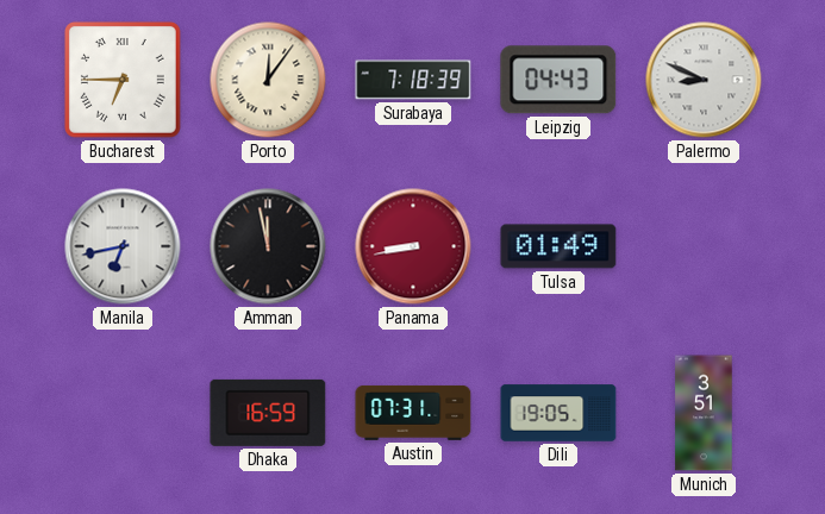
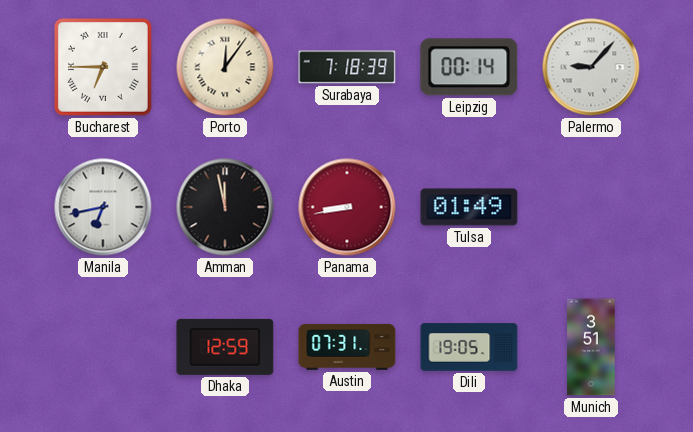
Leipzig: 04:43 -> 00:14
Palermo: 8:49 -> 9:07
Dhaka: 16:59 -> 12:59
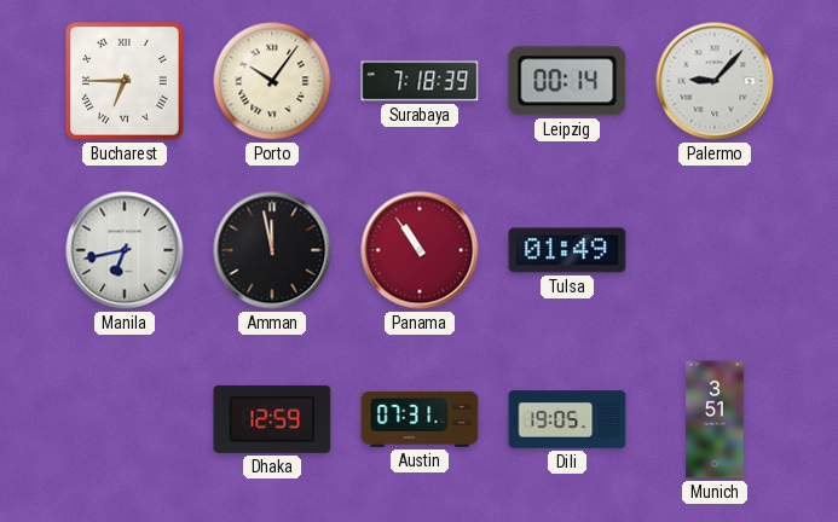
Porto: 12:06 -> 10:06
Panama: 8:43 -> 10:54
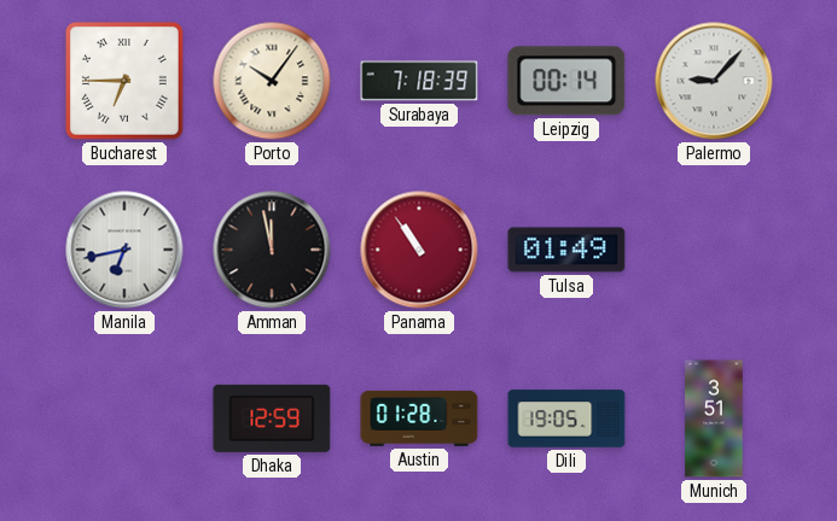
Austin: 07:31 -> 01:28
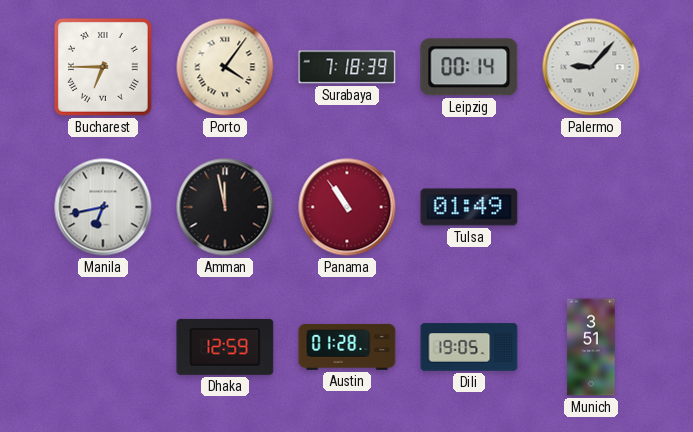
Porto: 10:06 -> 4:06
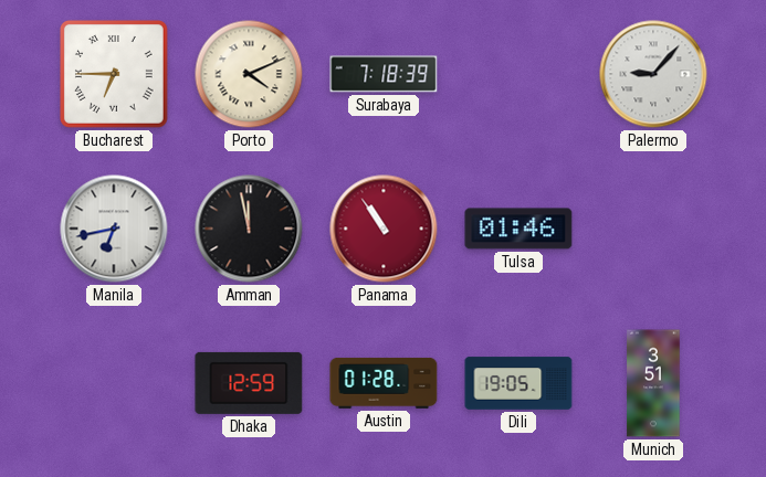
Porto: 4:06 -> 4:11
Leipzig: 00:14 -> none
Tulsa: 01:49 -> 01:46
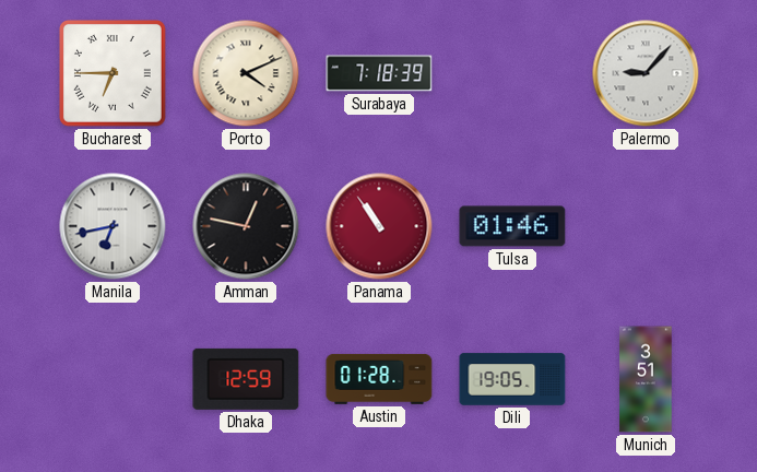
Amman: 11:58 -> 12:47
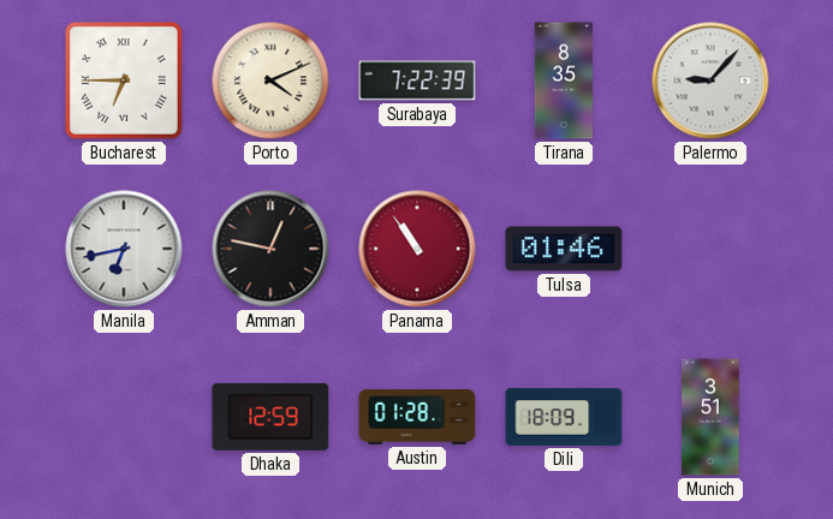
Surabaya: 7:18 -> 7:22
Tirana: none -> 8:35
Dili: 19:05 -> 18:09
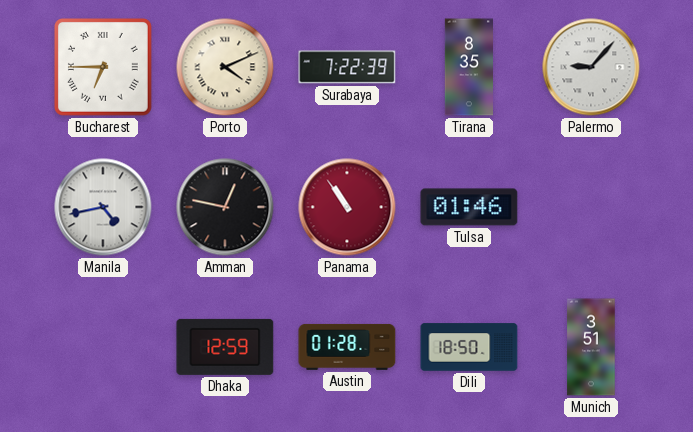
Manila: 6:43 -> 4:43
Dili: 18:09 -> 18:50
